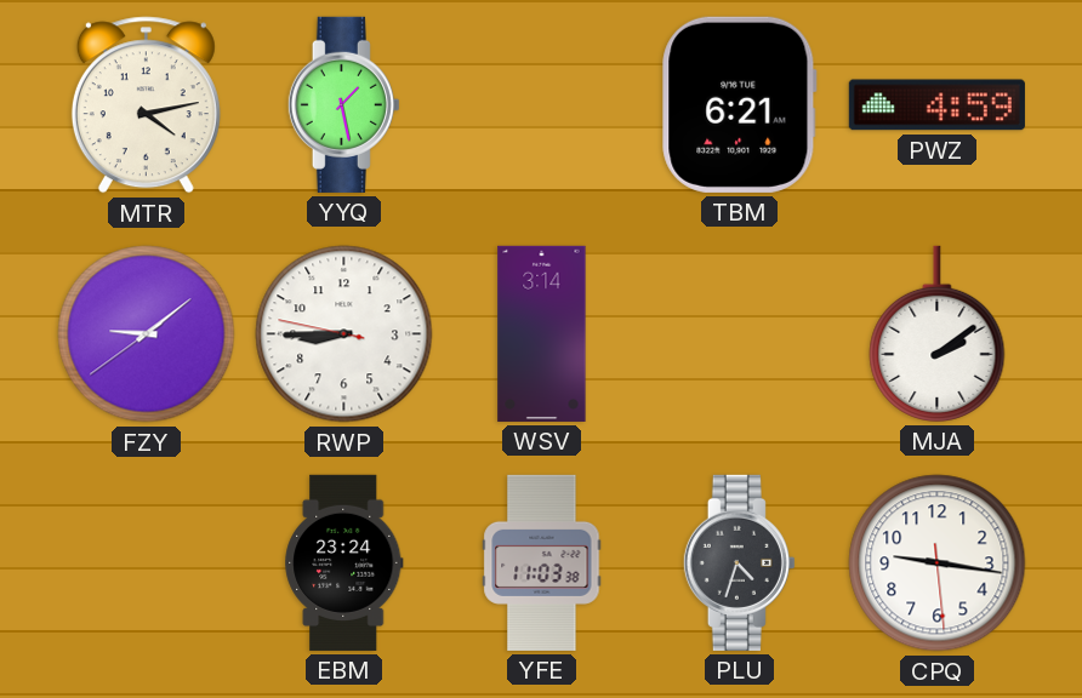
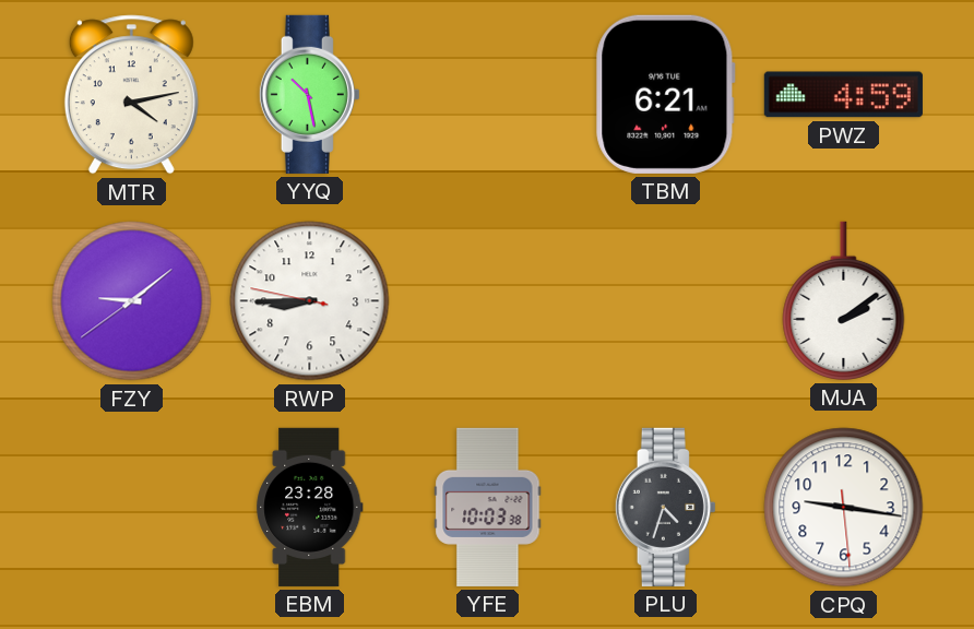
YYQ: 1:28 -> 10:28
WSV: 3:14 -> none
EBM: 23:24 -> 23:28
YFE: 11:03 -> 10:03
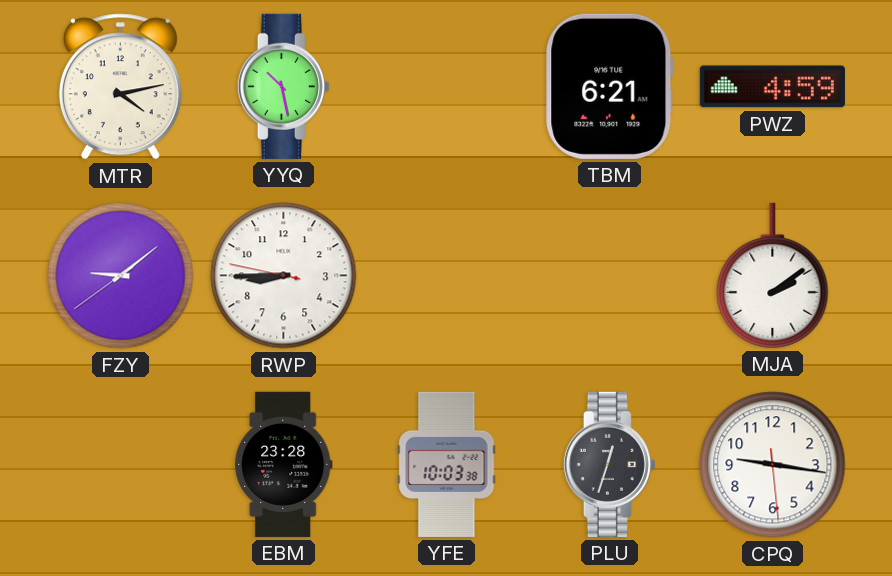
PLU: 4:33 -> 12:33
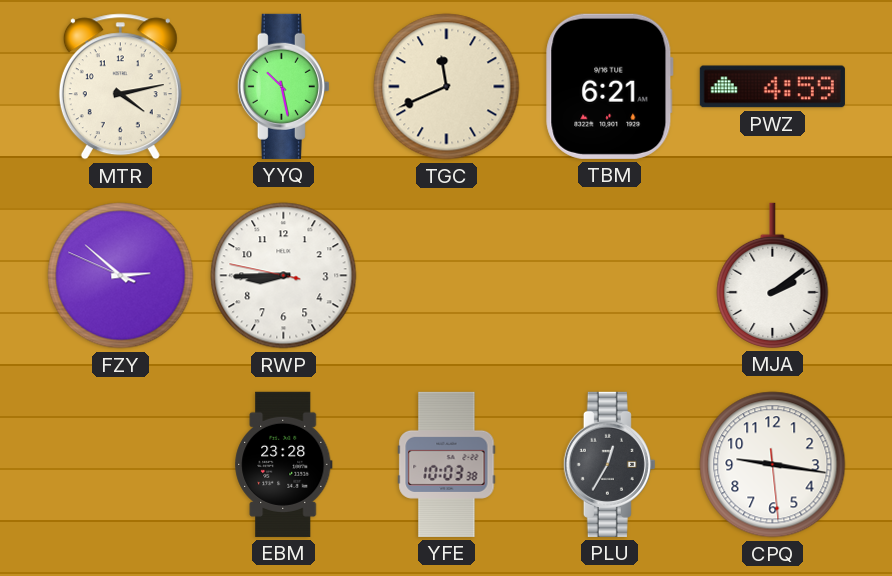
TGC: none -> 11:41
FZY: 9:08 -> 2:51
PLU: 12:33 -> 12:35
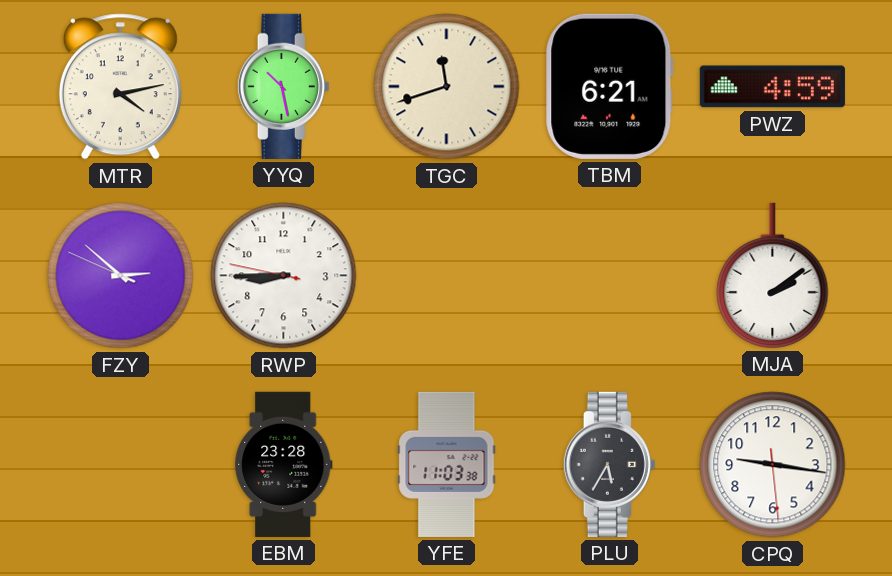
TGC: 11:41 -> 11:42
YFE: 10:03 -> 11:03
PLU: 12:35 -> 5:35
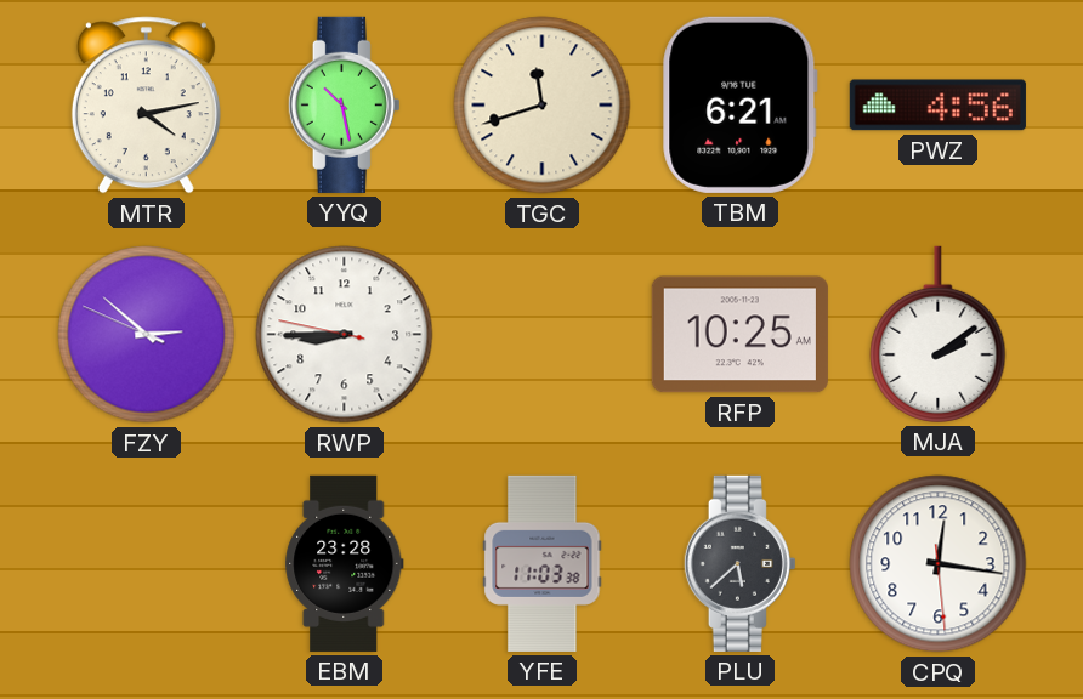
PWZ: 4:59 -> 4:56
RFP: none -> 10:25
PLU: 5:35 -> 5:38
CPQ: 9:16 -> 12:16
